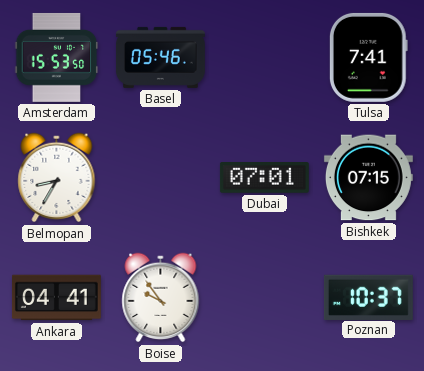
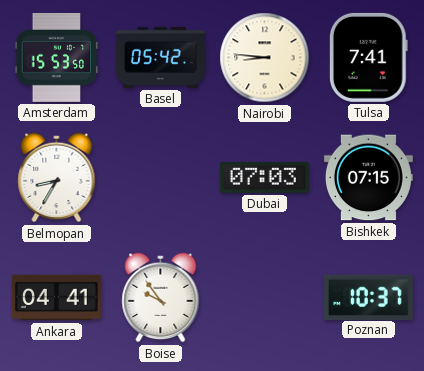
Basel: 05:46 -> 05:42
Nairobi: none -> 8:46
Dubai: 07:01 -> 07:03
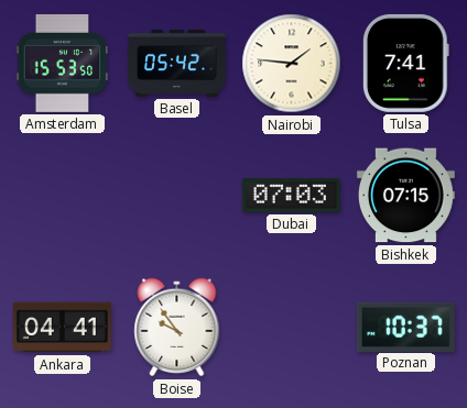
Nairobi: 8:46 -> 1:46
Belmopan: 8:35 -> none
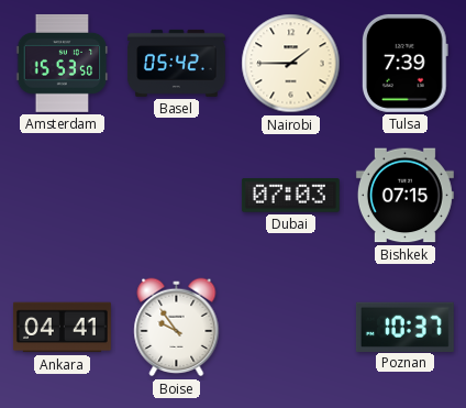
Nairobi: 1:46 -> 1:45
Tulsa: 7:41 -> 7:39
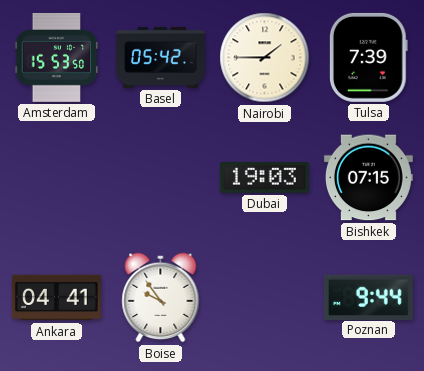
Dubai: 07:03 -> 19:03
Poznan: 10:37 -> 9:44
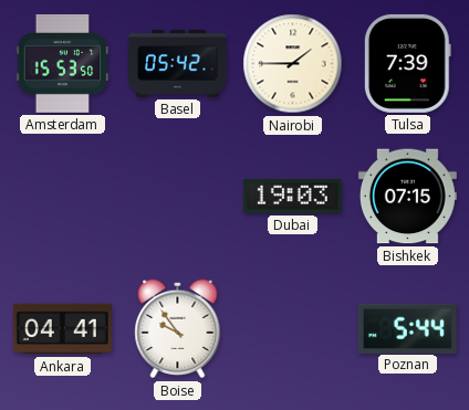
Poznan: 9:44 -> 5:44
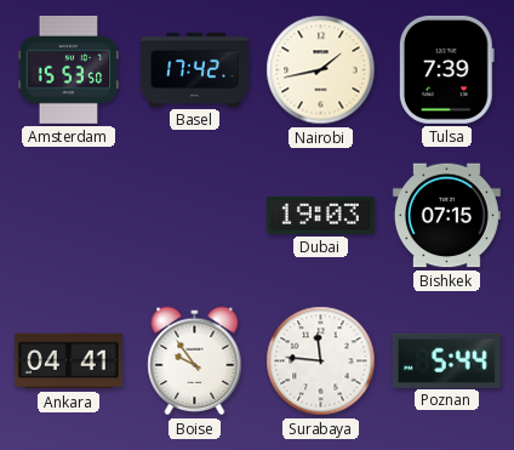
Basel: 05:42 -> 17:42
Nairobi: 1:45 -> 1:43
Surabaya: none -> 11:46
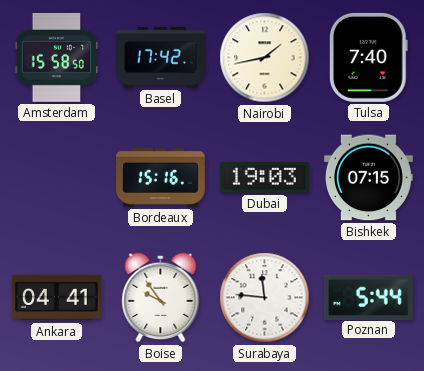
Amsterdam: 15:53 -> 15:58
Tulsa: 7:39 -> 7:40
Bordeaux: none -> 15:16
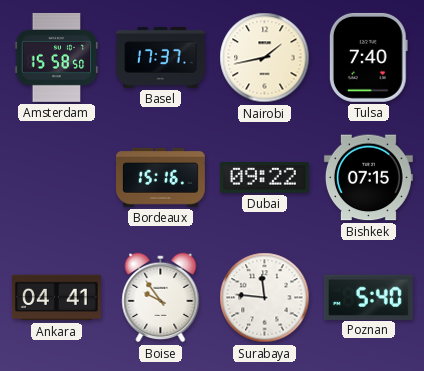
Basel: 17:42 -> 17:37
Dubai: 19:03 -> 09:22
Poznan: 5:44 -> 5:40
